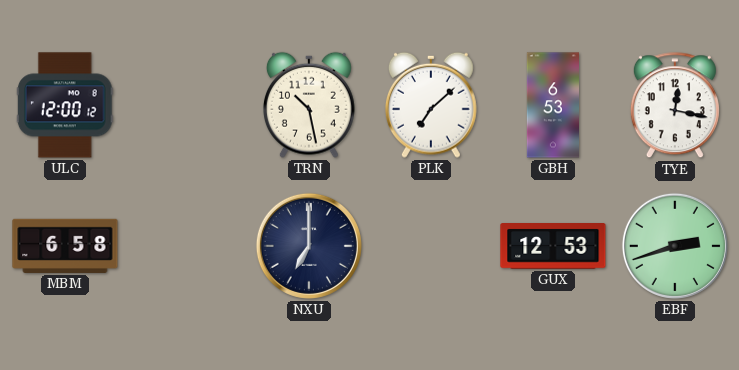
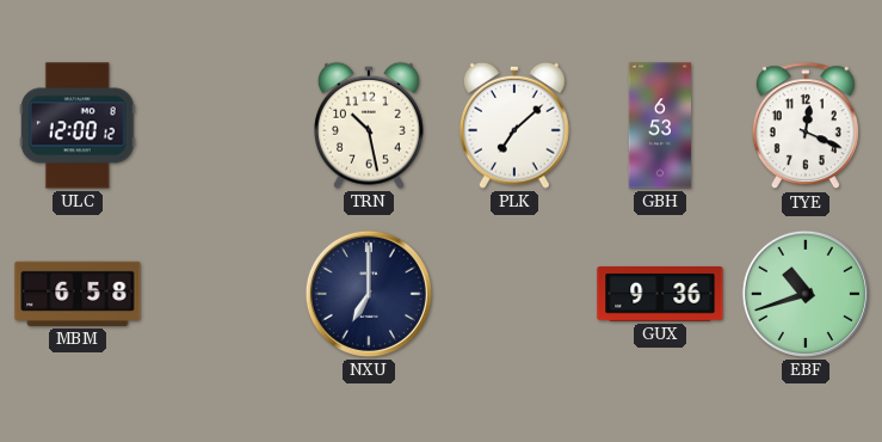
TYE: 12:17 -> 12:19
GUX: 12:53 -> 9:36
EBF: 2:42 -> 10:42
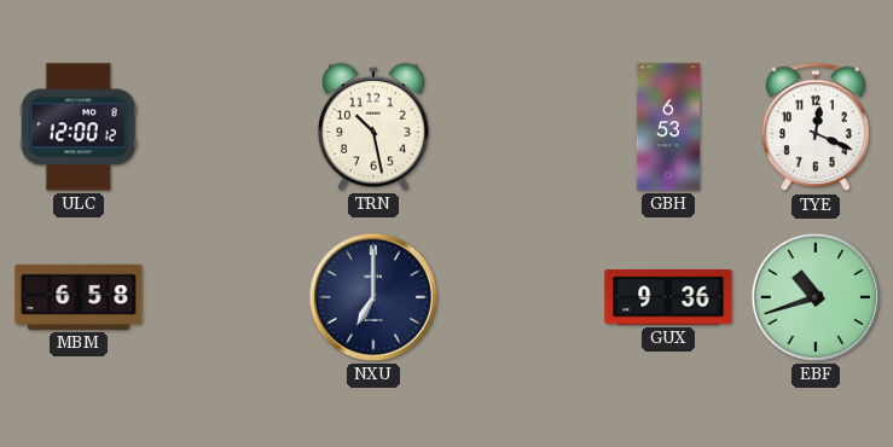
PLK: 7:08 -> none
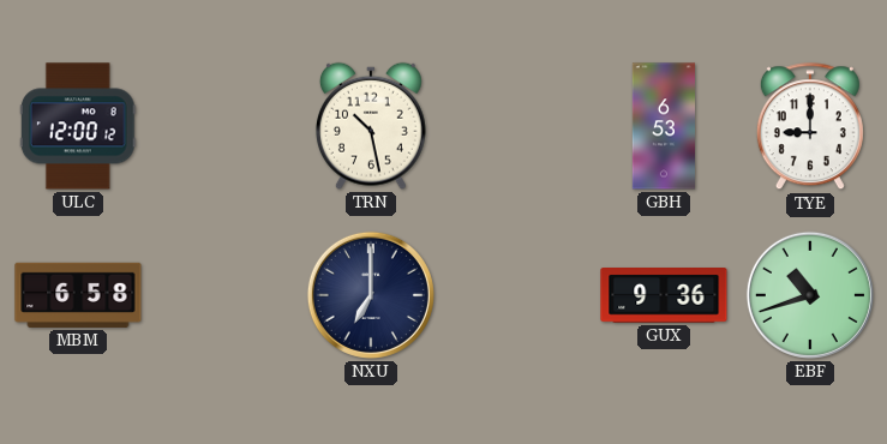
TYE: 12:19 -> 9:00
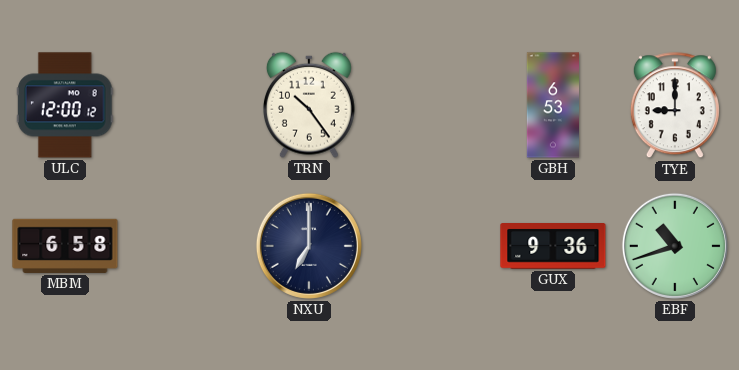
TRN: 10:28 -> 10:24
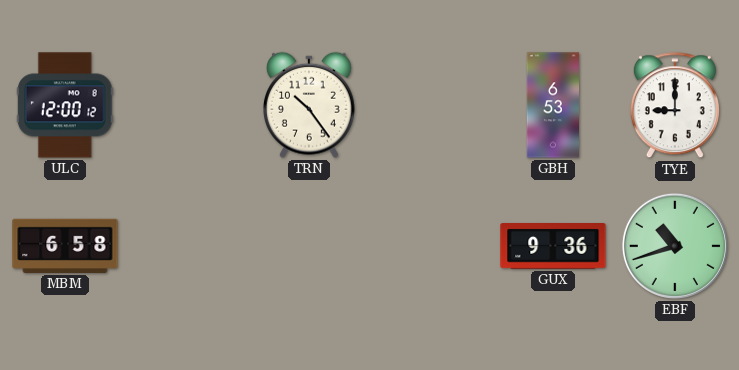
NXU: 7:00 -> none
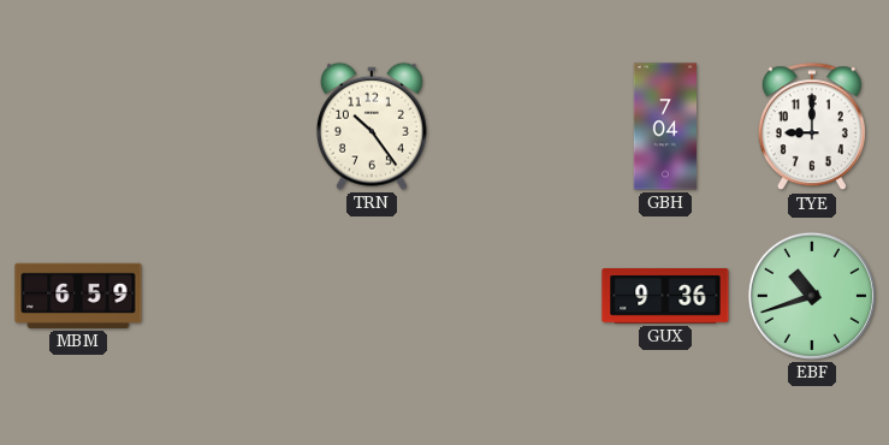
ULC: 12:00 -> none
GBH: 6:53 -> 7:04
MBM: 6:58 -> 6:59
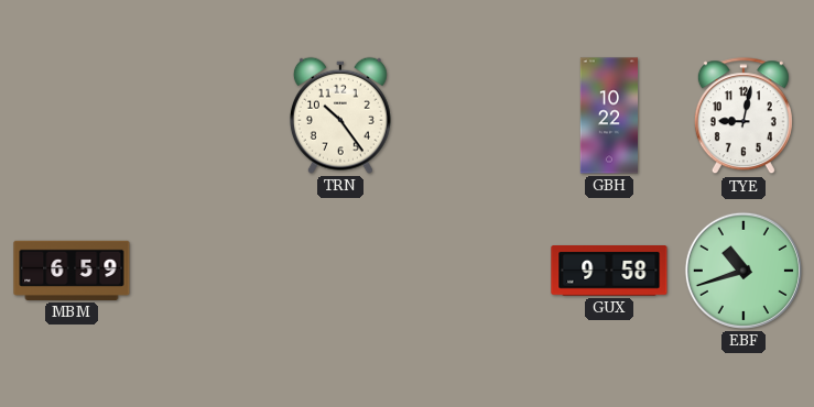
GBH: 7:04 -> 10:22
TYE: 9:00 -> 9:02
GUX: 9:36 -> 9:58
